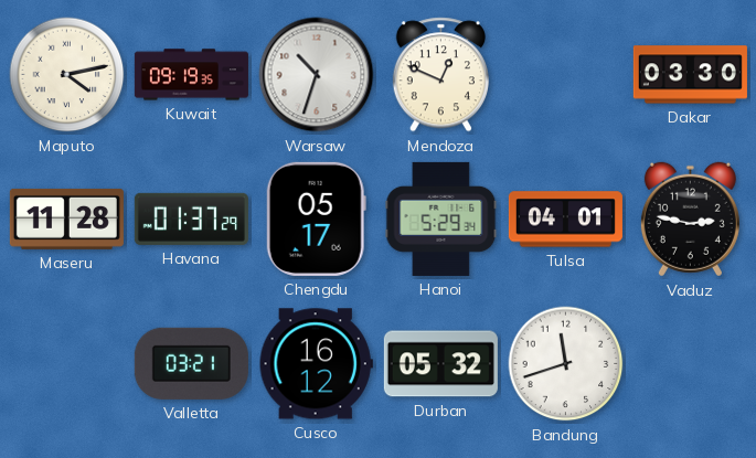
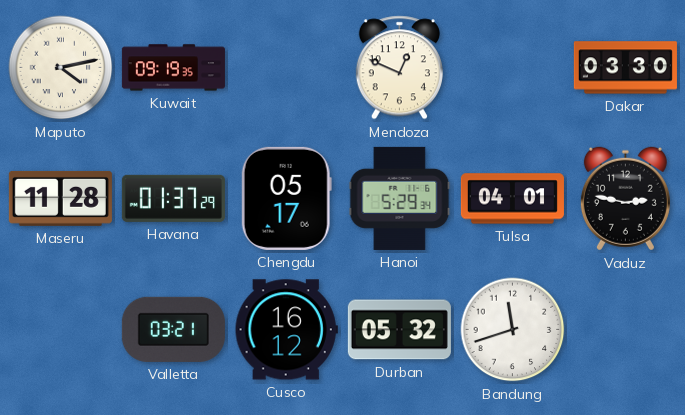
Warsaw: 10:33 -> none
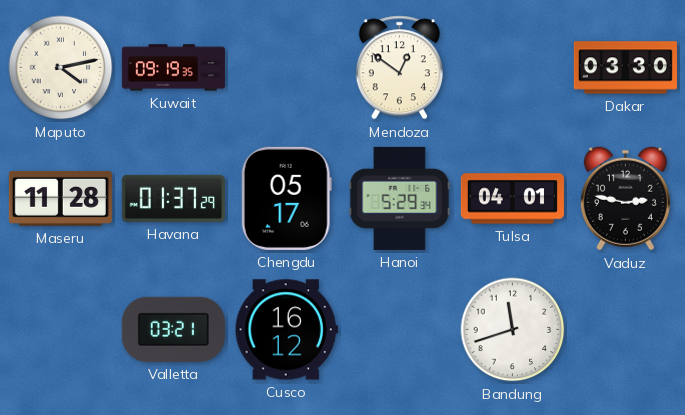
Mendoza: 12:49 -> 12:51
Durban: 05:32 -> none
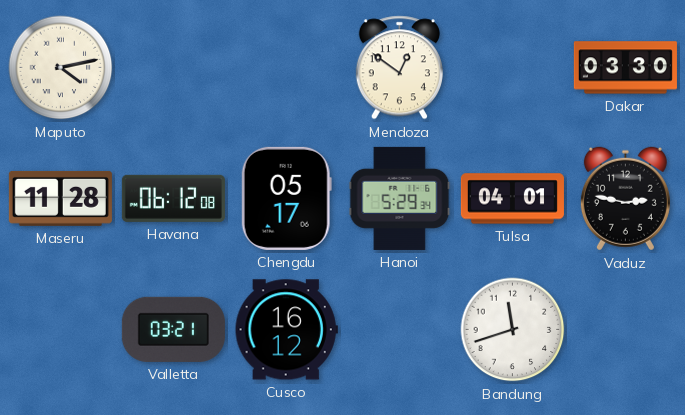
Kuwait: 09:19 -> none
Havana: 01:37 -> 06:12
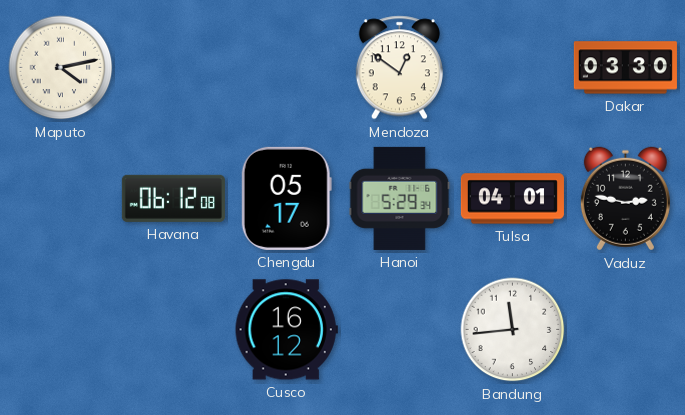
Maseru: 11:28 -> none
Valletta: 03:21 -> none
Bandung: 11:42 -> 11:44
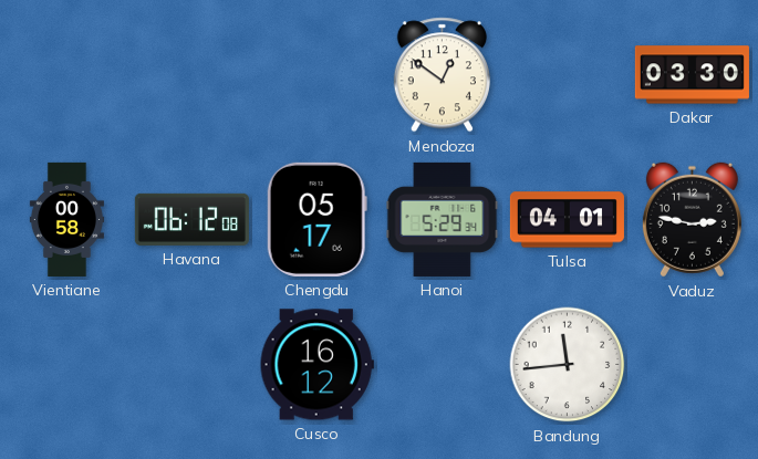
Maputo: 4:13 -> none
Vientiane: none -> 00:58
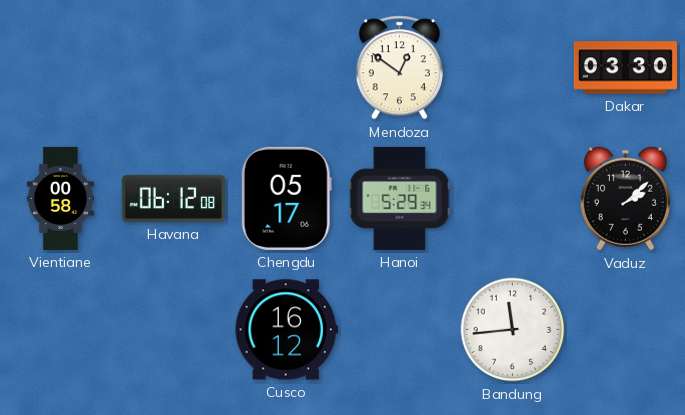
Tulsa: 04:01 -> none
Vaduz: 2:47 -> 2:08
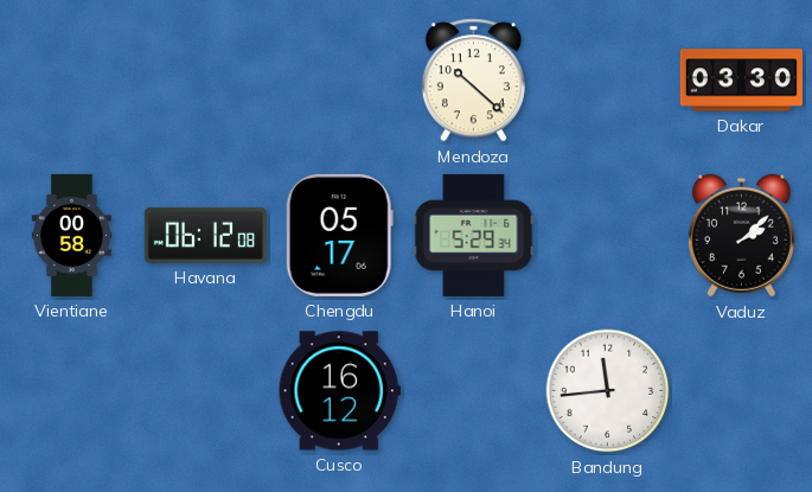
Mendoza: 12:51 -> 10:22
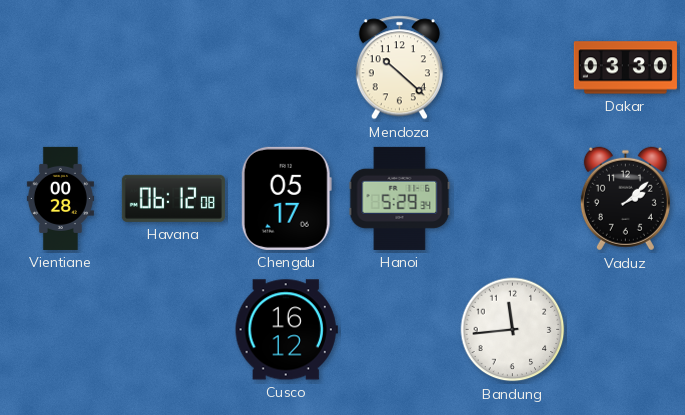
Vientiane: 00:58 -> 00:28
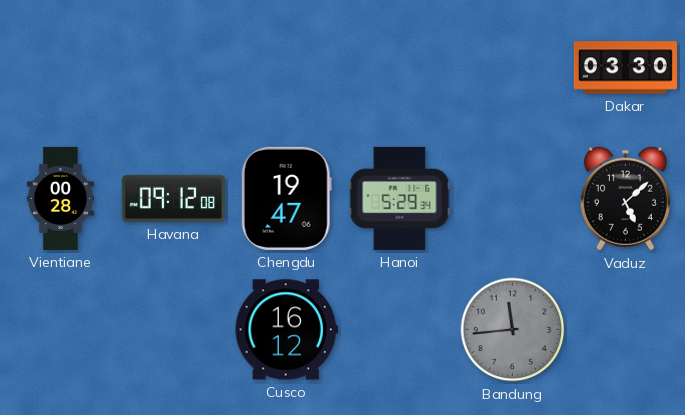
Mendoza: 10:22 -> none
Havana: 06:12 -> 09:12
Chengdu: 05:17 -> 19:47
Vaduz: 2:08 -> 5:08
Bandung dial: white -> grey
